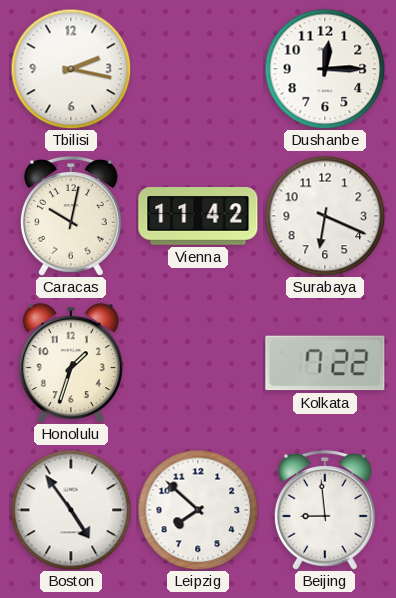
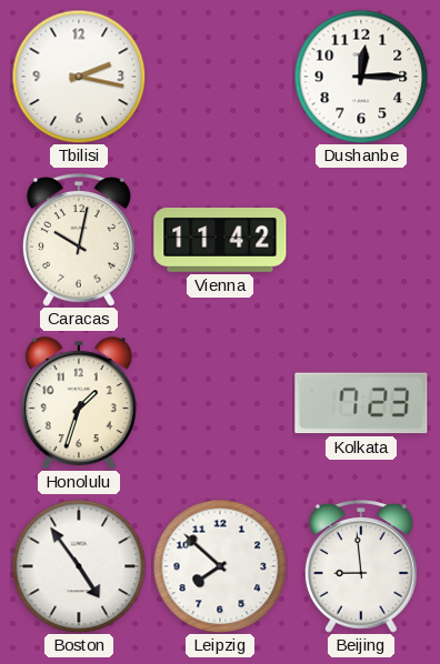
Surabaya: 6:19 -> none
Kolkata: 7:22 -> 7:23
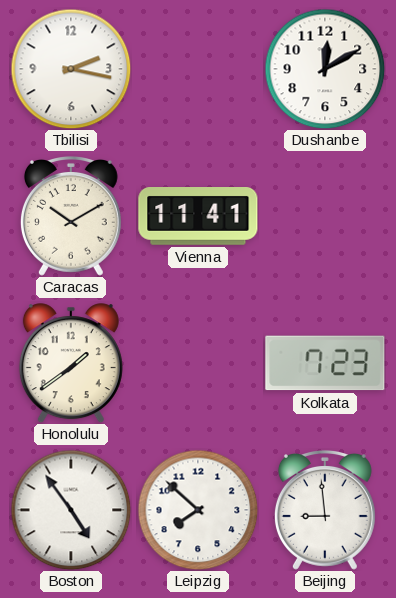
Dushanbe: 12:15 -> 12:10
Caracas: 10:02 -> 10:10
Vienna: 11:42 -> 11:41
Honolulu: 1:33 -> 1:39
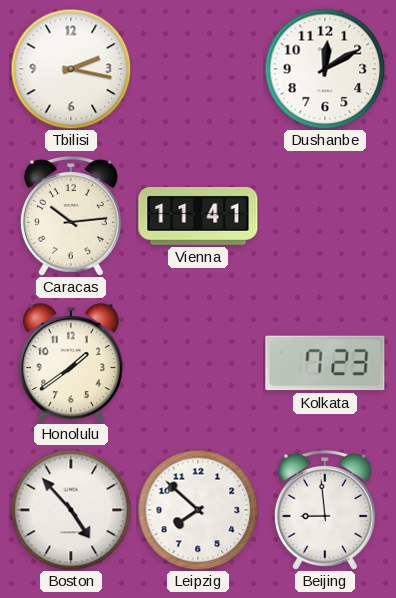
Caracas: 10:10 -> 10:14
Boston: 4:54 -> 4:53
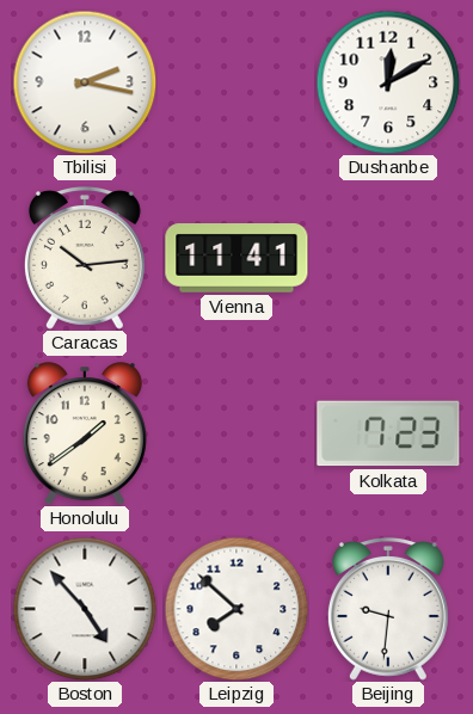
Beijing: 8:59 -> 9:31
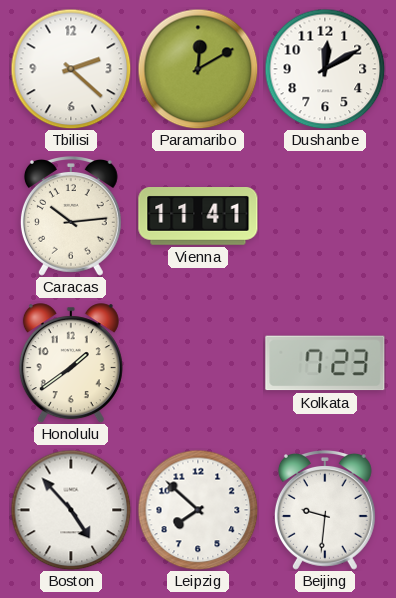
Tbilisi: 2:17 -> 2:22
Paramaribo: none -> 12:10
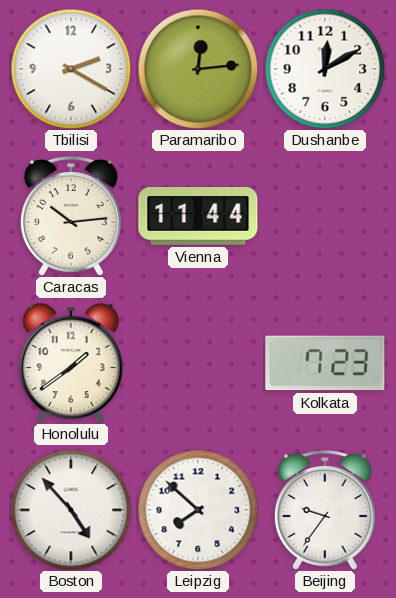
Tbilisi: 2:22 -> 2:20
Paramaribo: 12:10 -> 12:14
Vienna: 11:41 -> 11:44
Beijing: 9:31 -> 9:36
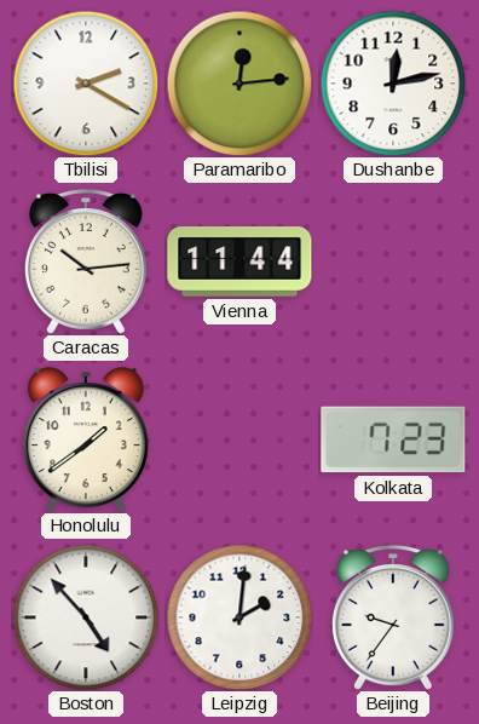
Dushanbe: 12:10 -> 12:13
Leipzig: 7:52 -> 2:01
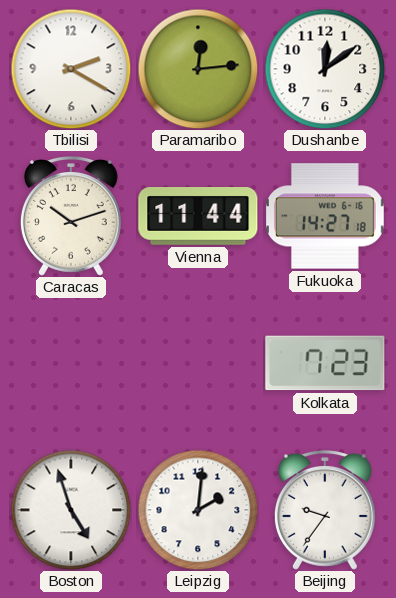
Dushanbe: 12:13 -> 12:09
Caracas: 10:14 -> 10:12
Fukuoka: none -> 14:27
Honolulu: 1:39 -> none
Boston: 4:53 -> 4:57
